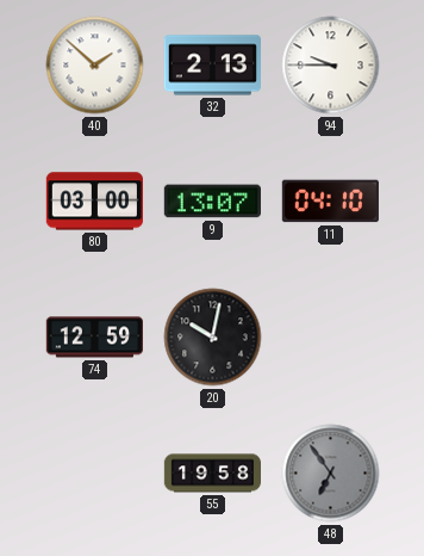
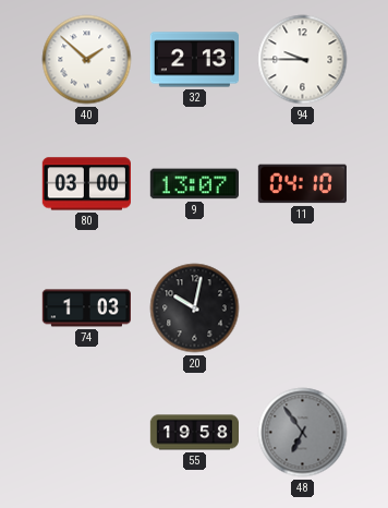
74: 12:59 -> 1:03
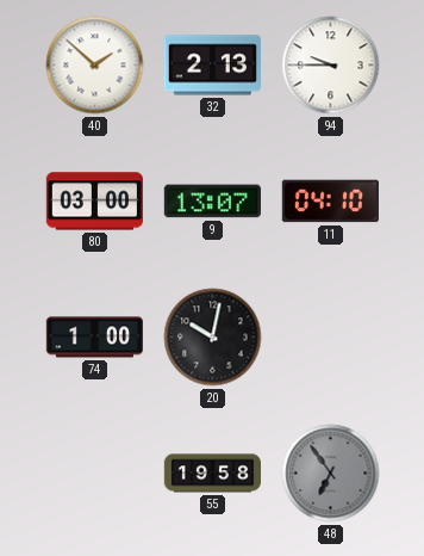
74: 1:03 -> 1:00
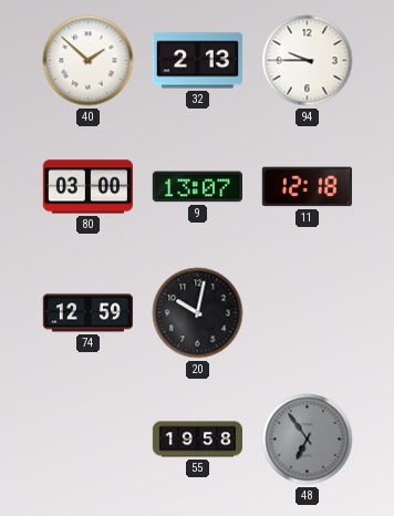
11: 04:10 -> 12:18
74: 1:00 -> 12:59
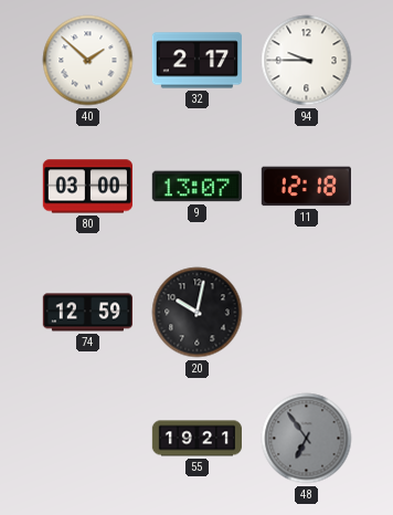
32: 2:13 -> 2:17
55: 19:58 -> 19:21
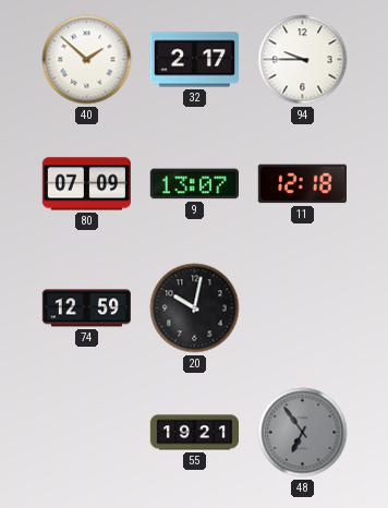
80: 03:00 -> 07:09
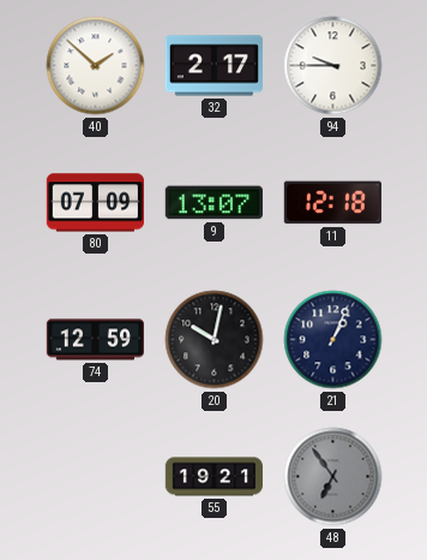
21: none -> 1:04
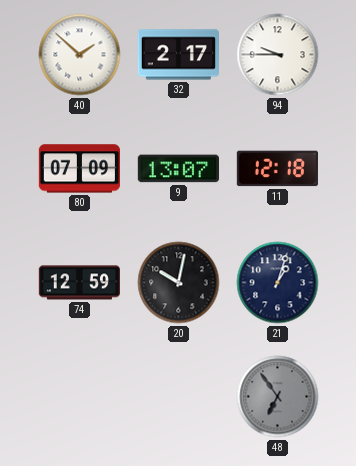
21: 1:04 -> 1:03
55: 19:21 -> none
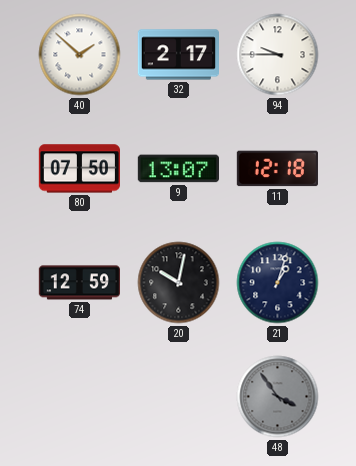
80: 07:09 -> 07:50
48: 6:54 -> 3:54
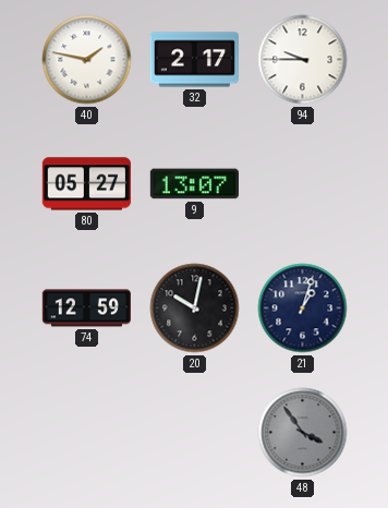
40: 1:52 -> 1:47
80: 07:50 -> 05:27
11: 12:18 -> none
